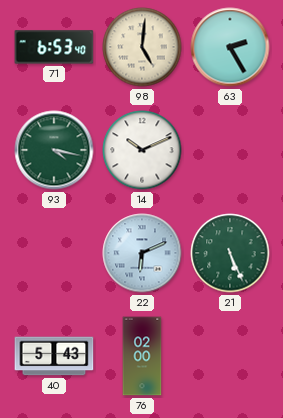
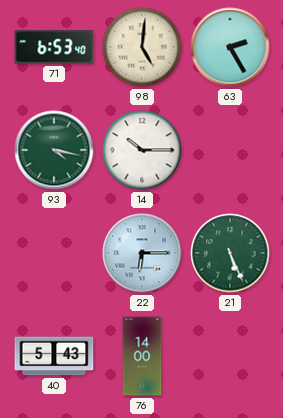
14: 10:11 -> 10:15
22: 6:11 -> 6:15
76: 02:00 -> 14:00
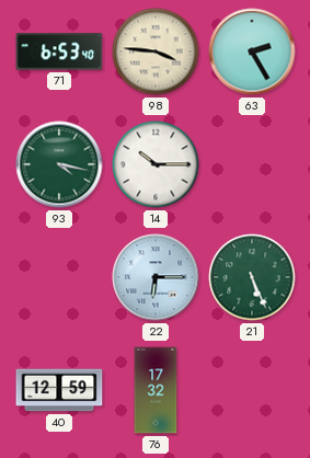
98: 5:01 -> 3:46
40: 5:43 -> 12:59
76: 14:00 -> 17:32
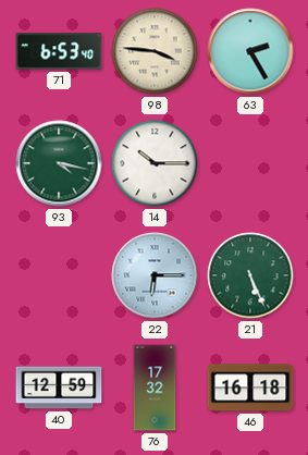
46: none -> 16:18
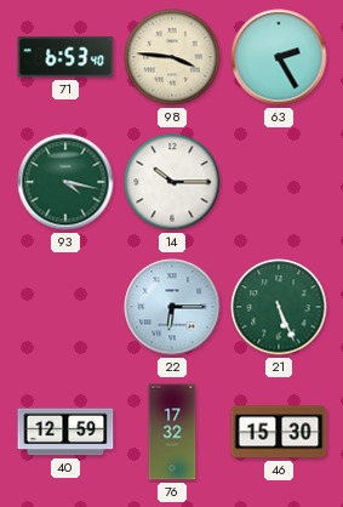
46: 16:18 -> 15:30
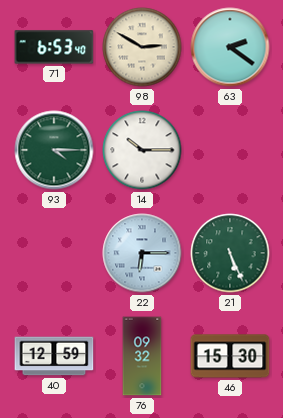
98: 3:46 -> 2:50
63: 2:25 -> 2:21
93: 4:17 -> 4:15
76: 17:32 -> 09:32
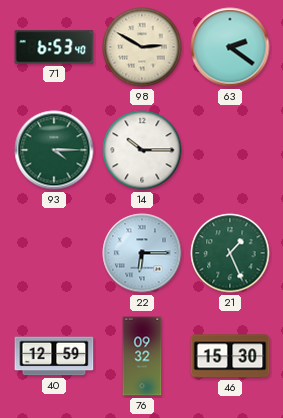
21: 5:26 -> 1:26
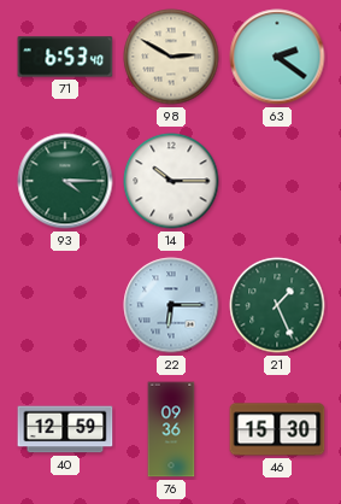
76: 09:32 -> 09:36
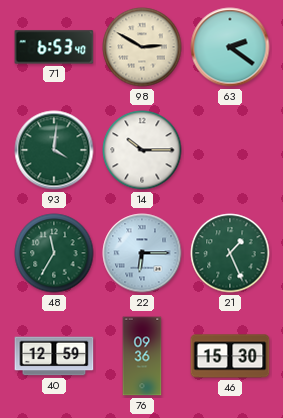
93: 4:15 -> 4:01
48: none -> 11:35
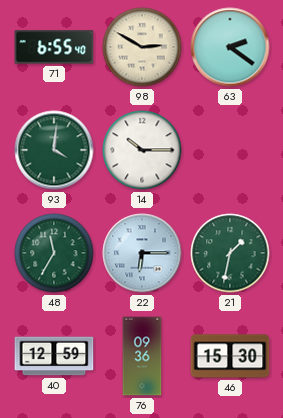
71: 6:53 -> 6:55
21: 1:26 -> 1:32
